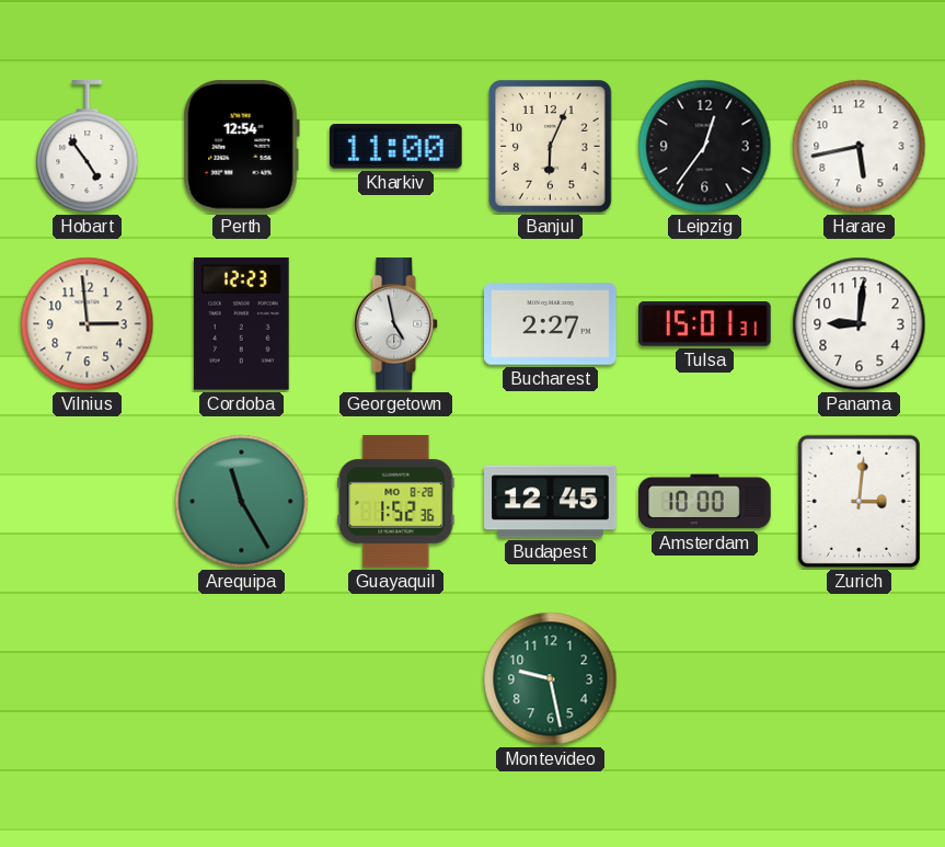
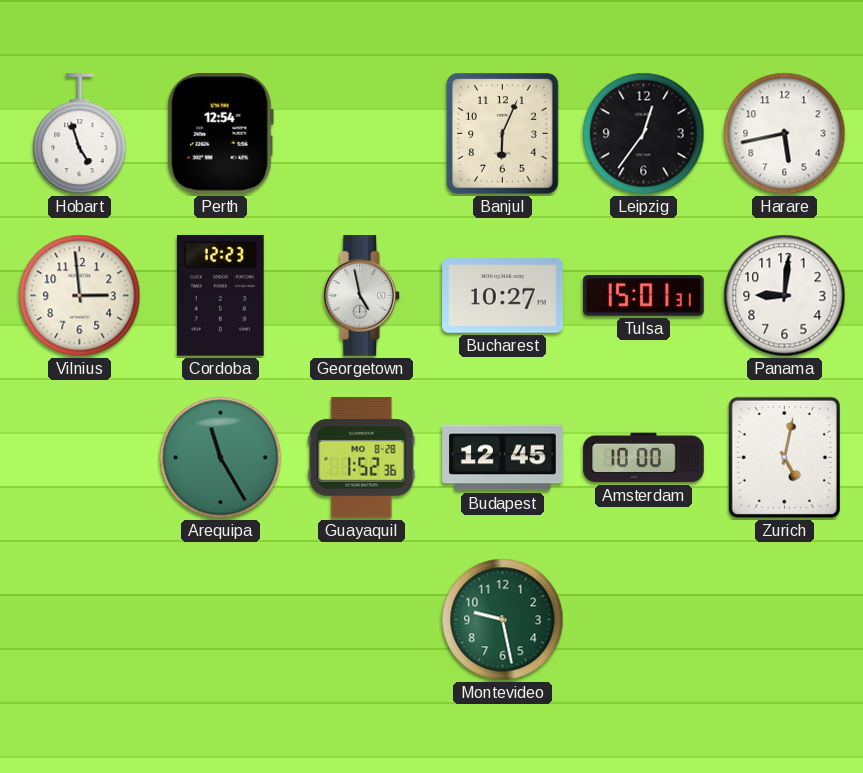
Hobart: 4:54 -> 4:57
Kharkiv: 11:00 -> none
Bucharest: 2:27 -> 10:27
Zurich: 3:01 -> 5:02
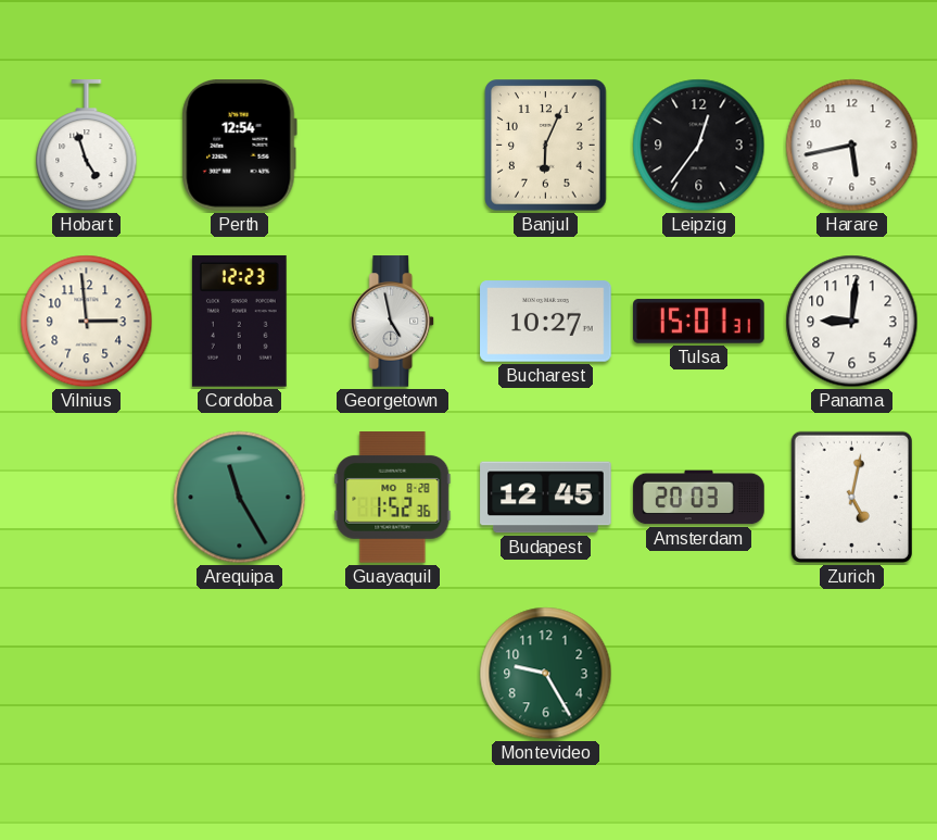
Amsterdam: 10:00 -> 20:03
Montevideo: 9:28 -> 9:25
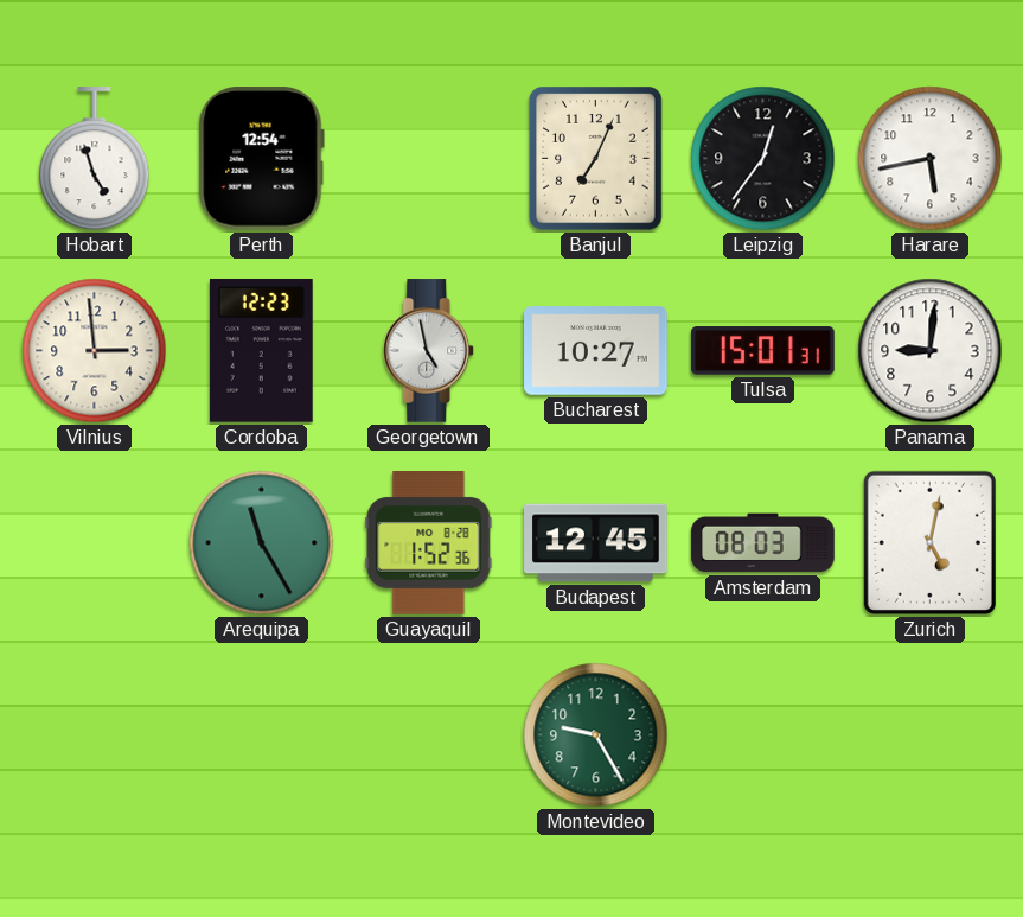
Banjul: 6:04 -> 7:04
Amsterdam: 20:03 -> 08:03
